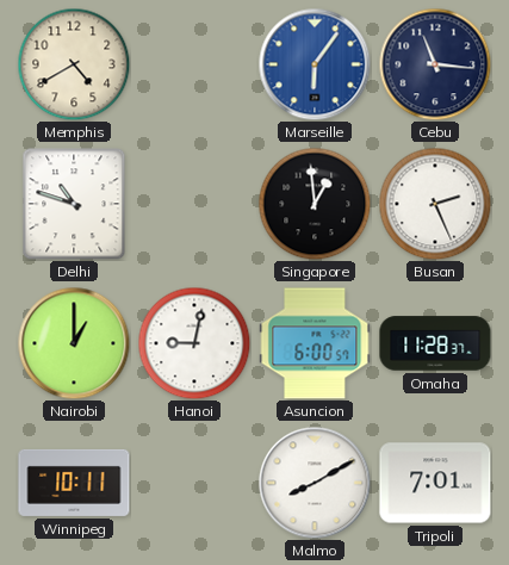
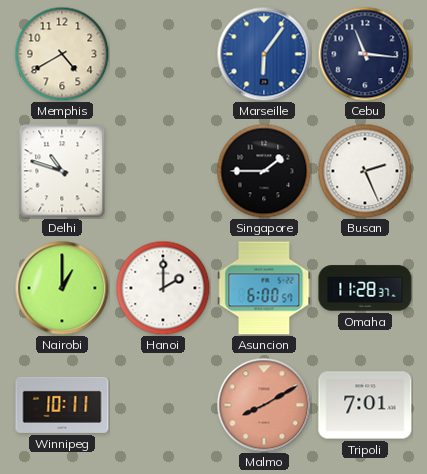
Singapore: 12:59 -> 1:45
Hanoi: 9:02 -> 2:00
Malmo dial: white -> salmon
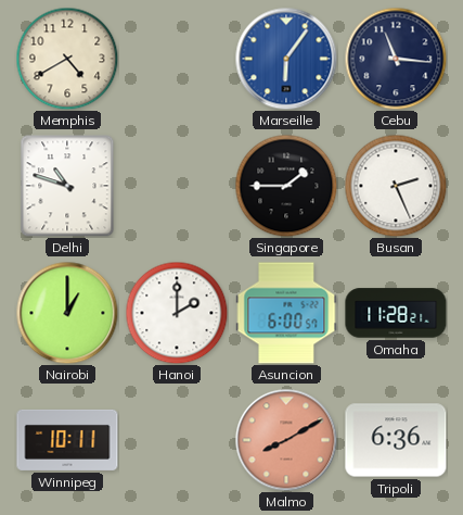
Omaha: 11:28:37 -> 11:28:21
Tripoli: 7:01 -> 6:36
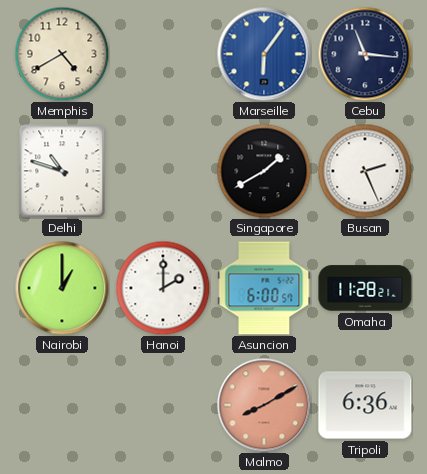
Singapore: 1:45 -> 1:40
Winnipeg: 10:11 -> none
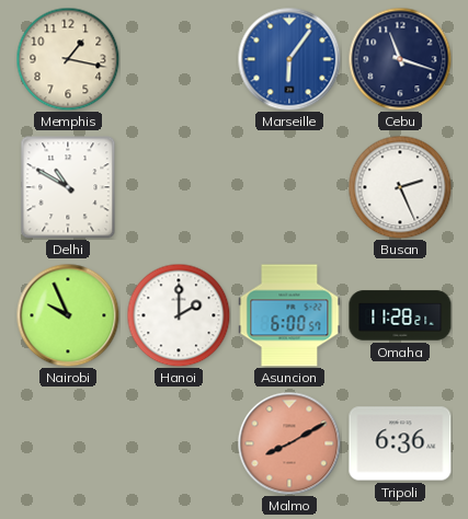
Memphis: 4:40 -> 1:17
Cebu: 11:16 -> 11:18
Delhi: 10:48 -> 10:50
Singapore: 1:40 -> none
Nairobi: 1:00 -> 9:56
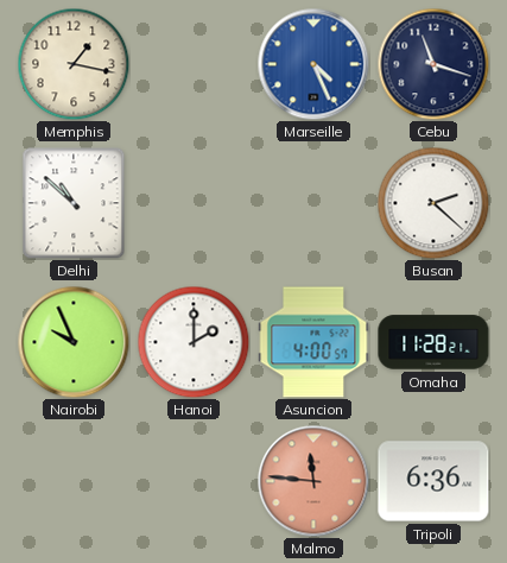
Marseille: 6:06 -> 4:26
Delhi: 10:50 -> 10:52
Busan: 2:26 -> 2:22
Asuncion: 6:00 -> 4:00
Malmo: 8:10 -> 11:46
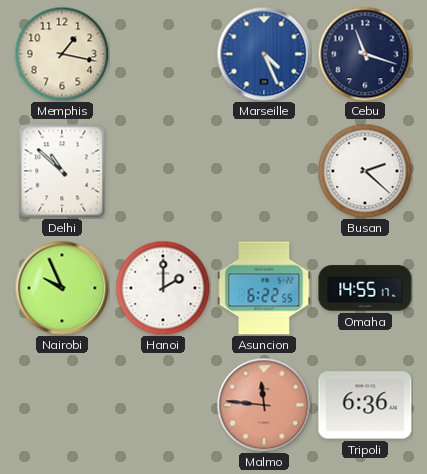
Asuncion: 4:00 -> 6:22
Omaha: 11:28 -> 14:55
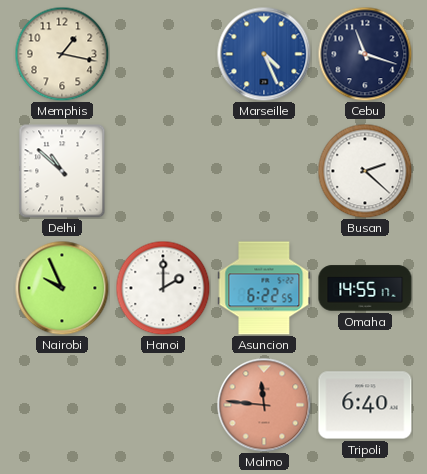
Tripoli: 6:36 -> 6:40
